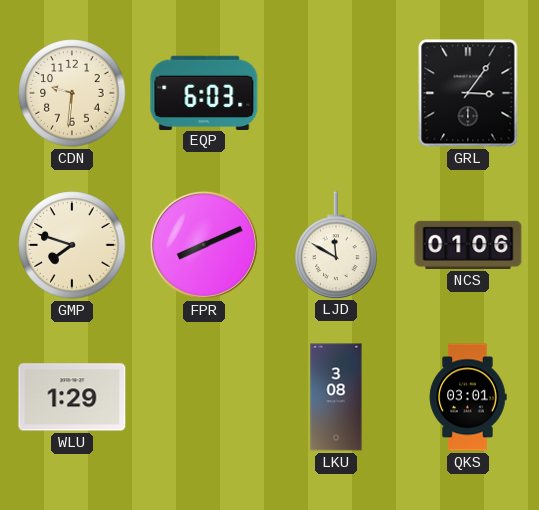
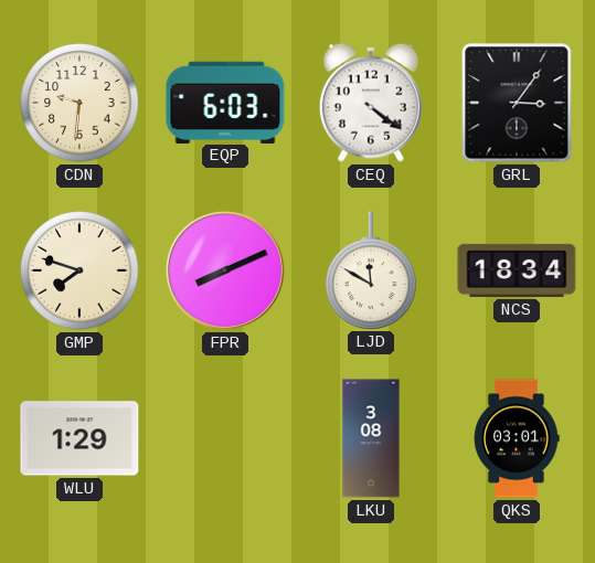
CEQ: none -> 4:21
NCS: 01:06 -> 18:34
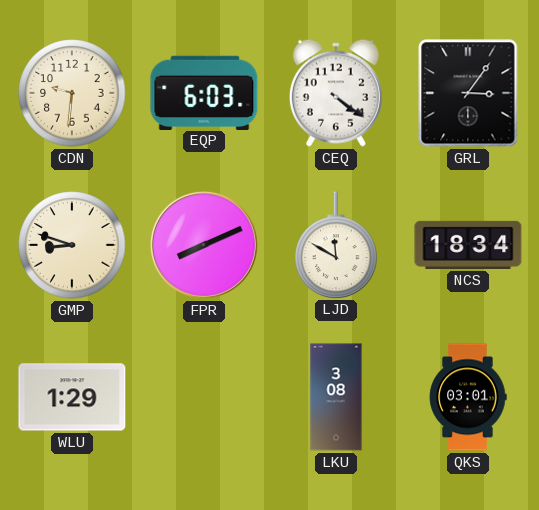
GMP: 7:48 -> 8:48
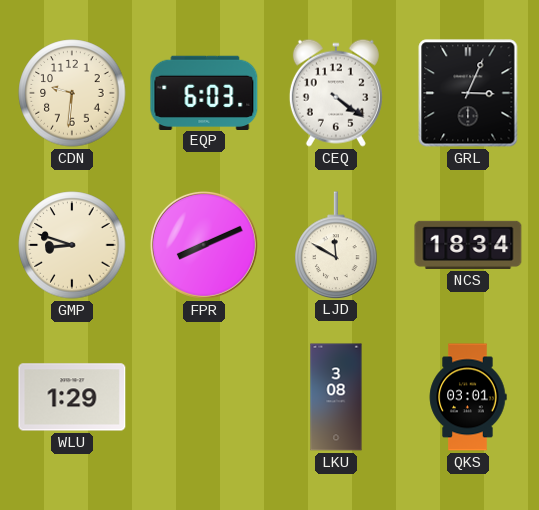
GRL: 3:06 -> 3:04
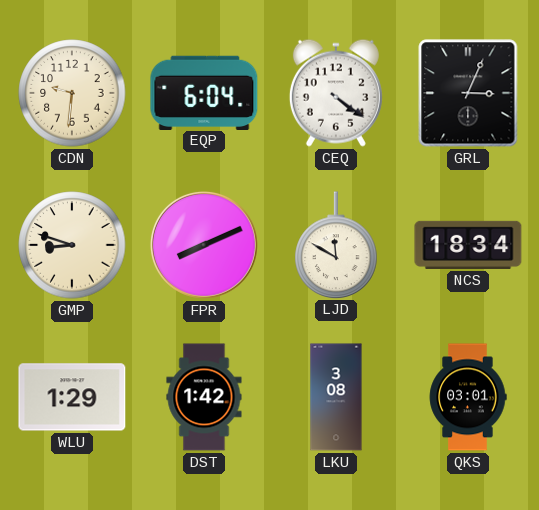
EQP: 6:03 -> 6:04
DST: none -> 1:42
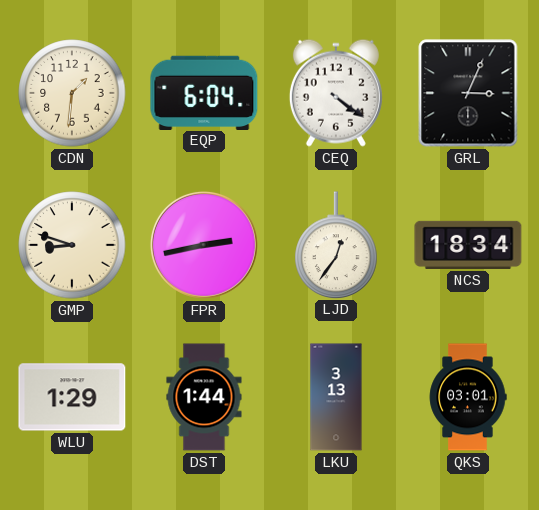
CDN: 9:31 -> 1:31
FPR: 8:11 -> 2:43
LJD: 11:50 -> 12:36
DST: 1:42 -> 1:44
LKU: 3:08 -> 3:13
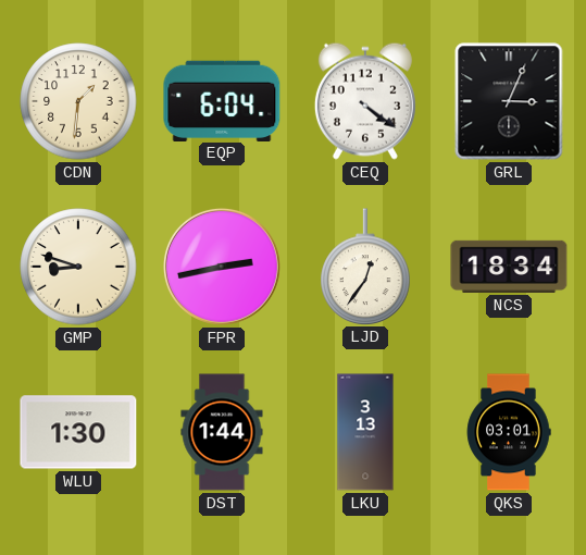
WLU: 1:29 -> 1:30
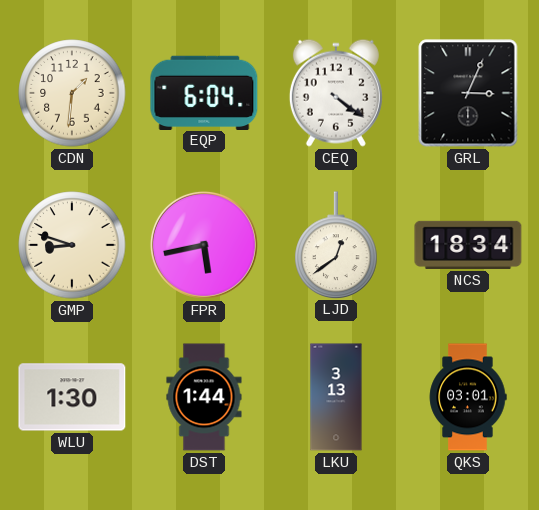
FPR: 2:43 -> 5:43
LJD: 12:36 -> 12:39
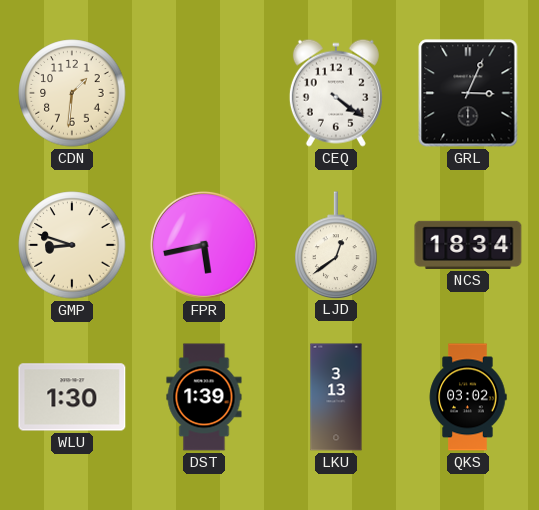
EQP: 6:04 -> none
DST: 1:44 -> 1:39
QKS: 03:01 -> 03:02
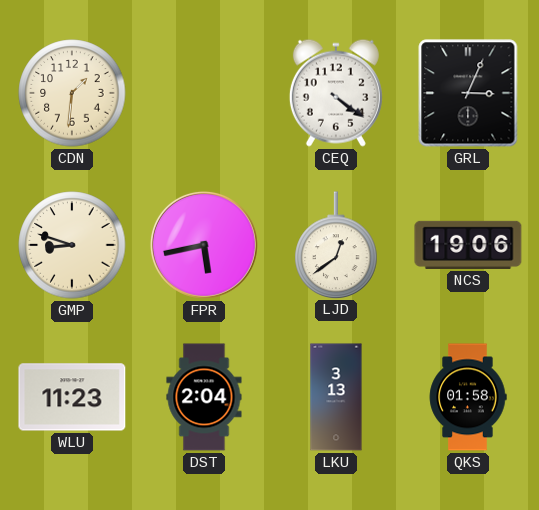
NCS: 18:34 -> 19:06
WLU: 1:30 -> 11:23
DST: 1:39 -> 2:04
QKS: 03:02 -> 01:58
